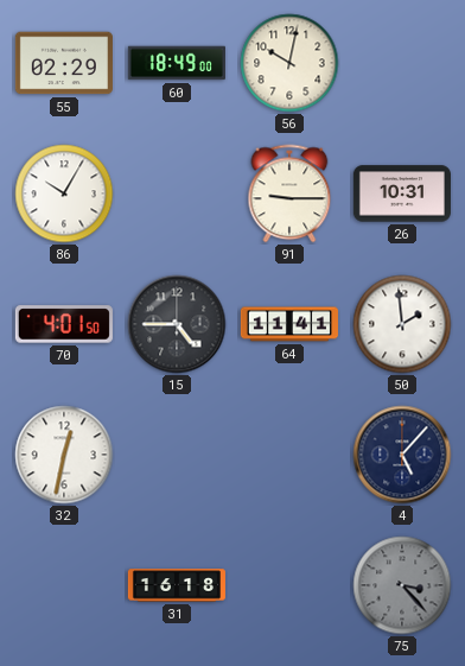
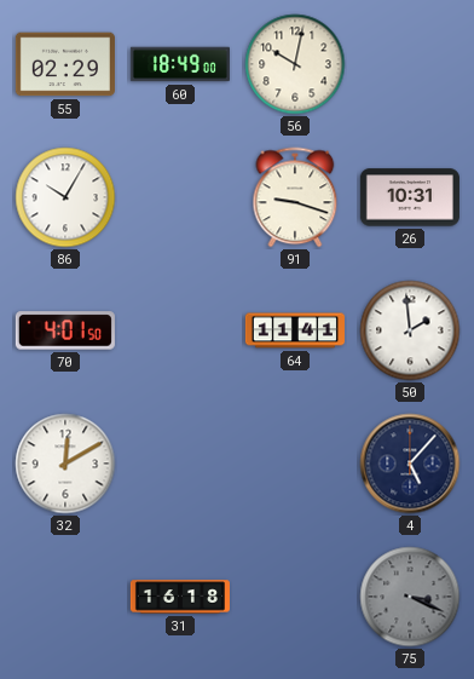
91: 9:15 -> 9:18
15: 4:45 -> none
32: 12:32 -> 12:10
75: 3:23 -> 3:19
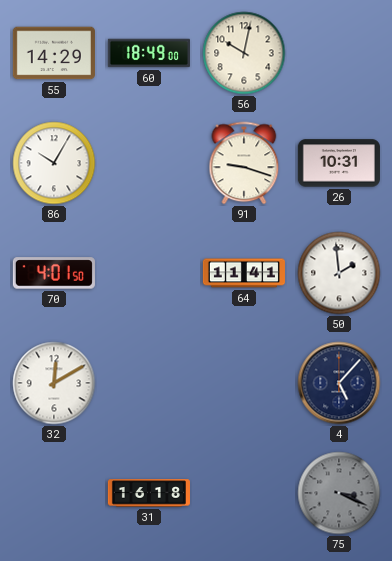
55: 02:29 -> 14:29
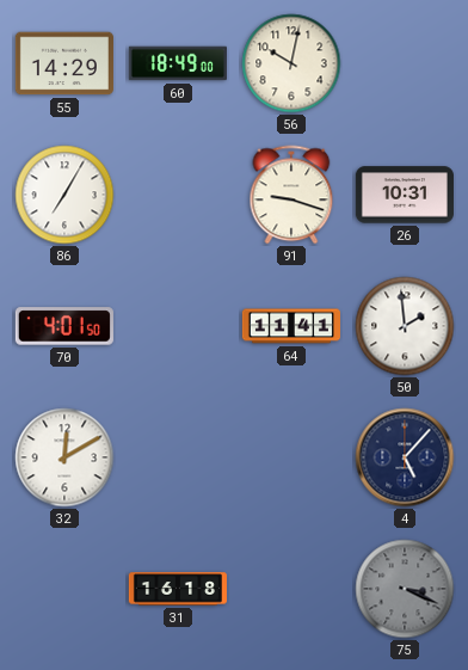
86: 10:05 -> 7:05
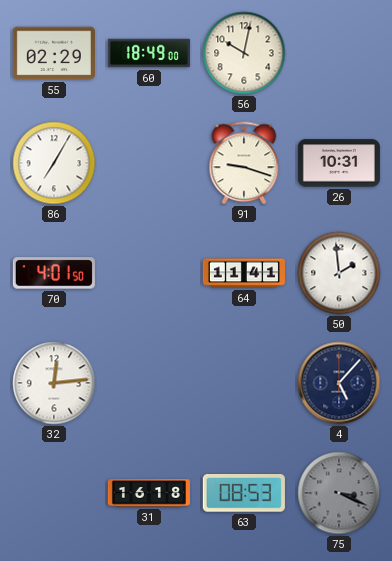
55: 14:29 -> 02:29
32: 12:10 -> 12:14
63: none -> 08:53
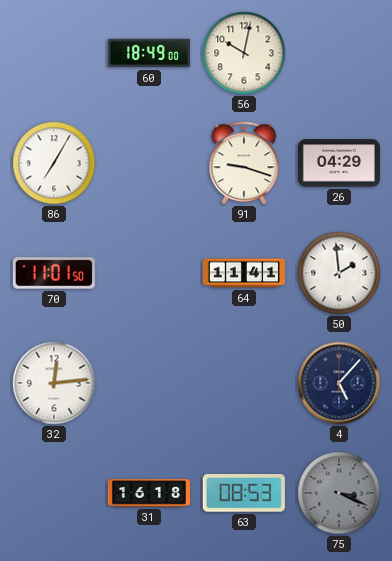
55: 02:29 -> none
26: 10:31 -> 04:29
70: 4:01 -> 11:01
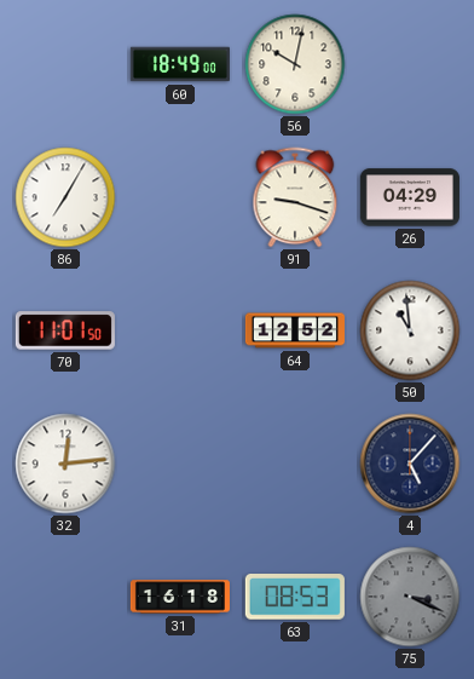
64: 11:41 -> 12:52
50: 1:59 -> 10:59
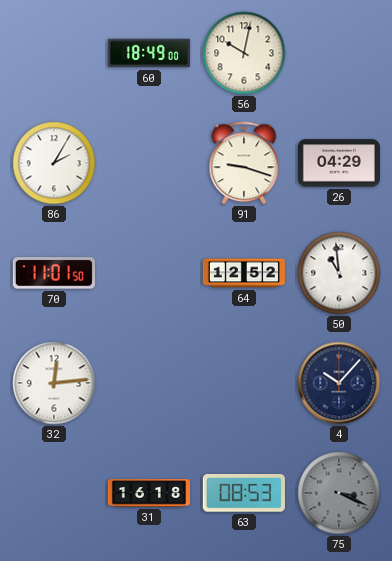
86: 7:05 -> 2:05
4: 5:07 -> 10:07
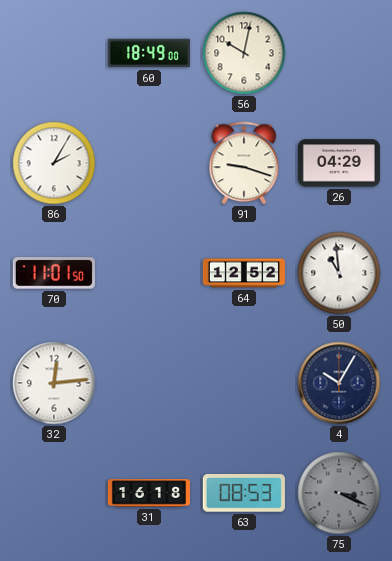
4: 10:07 -> 10:05
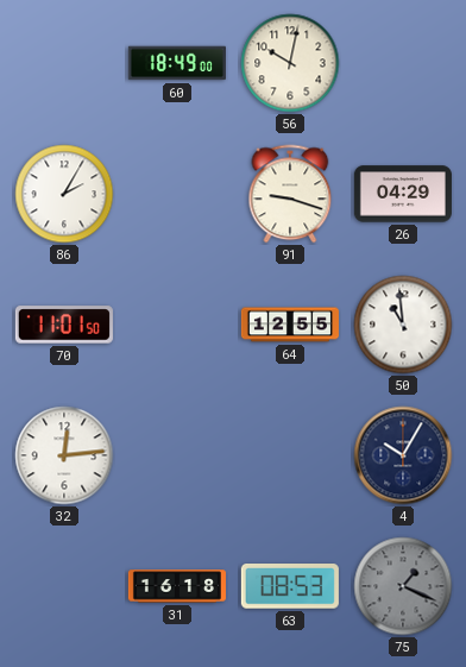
64: 12:52 -> 12:55
75: 3:19 -> 1:19
